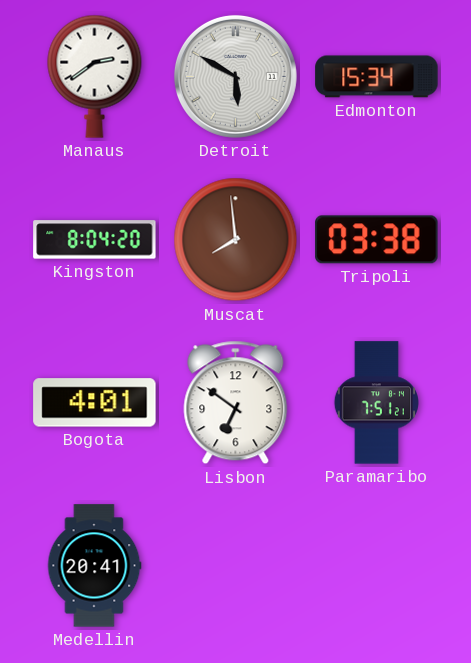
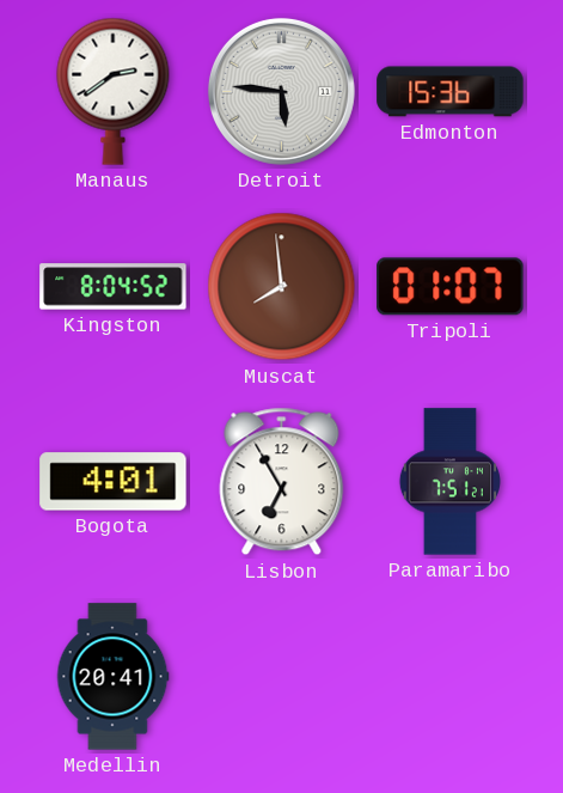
Detroit: 5:50 -> 5:46
Edmonton: 15:34 -> 15:36
Kingston: 8:04:20 -> 8:04:52
Tripoli: 03:38 -> 01:07
Lisbon: 6:51 -> 6:55
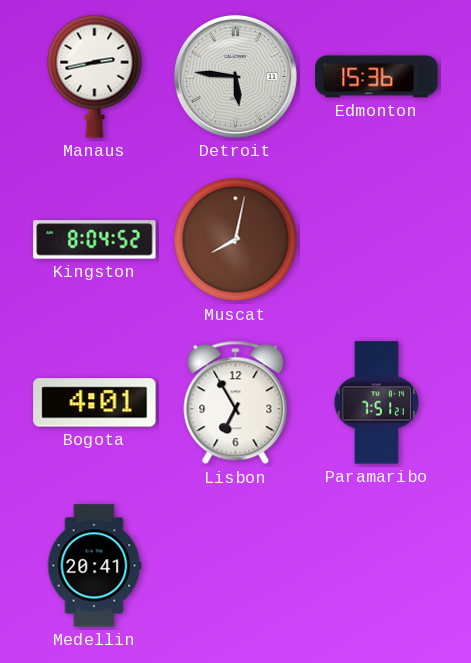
Manaus: 2:39 -> 2:43
Muscat: 7:59 -> 8:02
Tripoli: 01:07 -> none
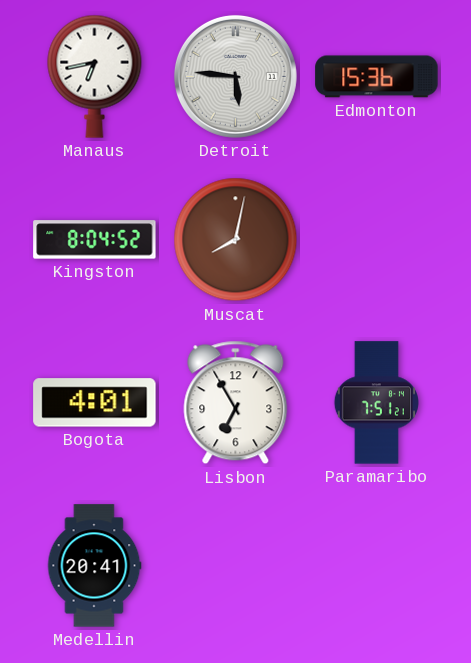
Manaus: 2:43 -> 6:43
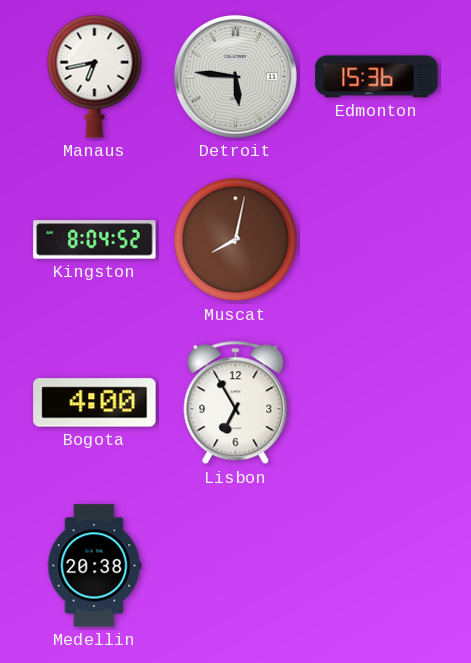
Bogota: 4:01 -> 4:00
Paramaribo: 7:51 -> none
Medellin: 20:41 -> 20:38
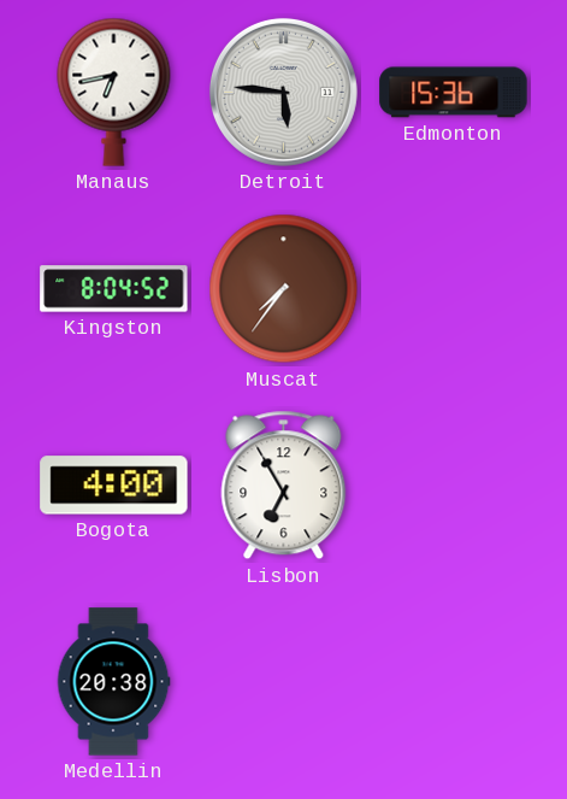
Muscat: 8:02 -> 7:36
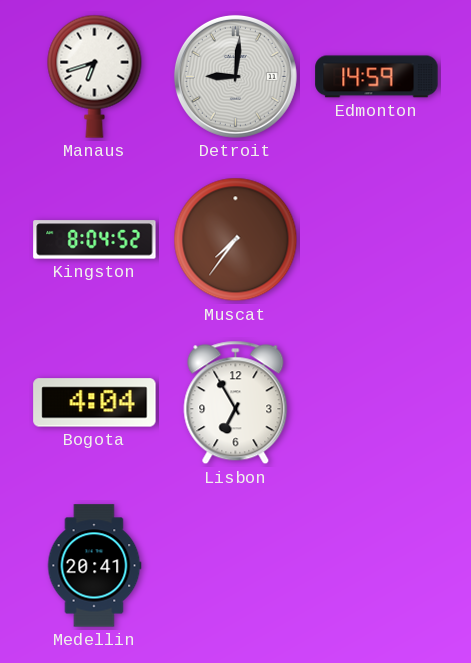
Manaus: 6:43 -> 6:42
Detroit: 5:46 -> 9:01
Edmonton: 15:36 -> 14:59
Bogota: 4:00 -> 4:04
Medellin: 20:38 -> 20:41
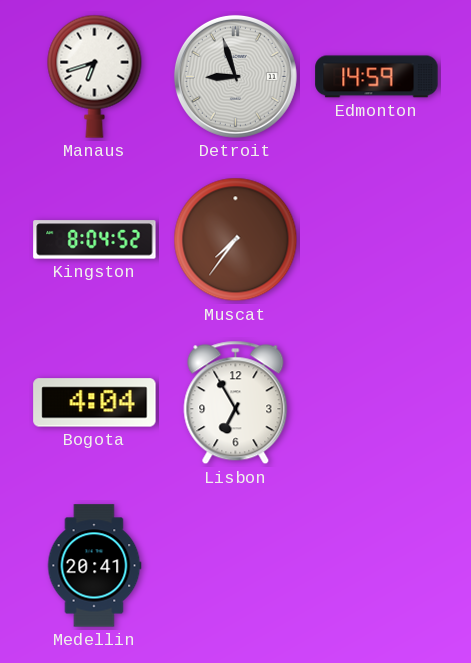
Detroit: 9:01 -> 8:57
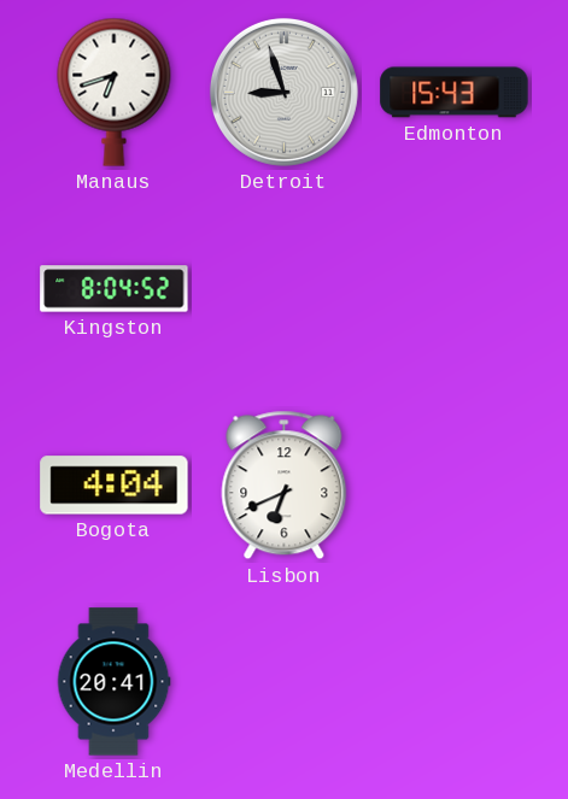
Edmonton: 14:59 -> 15:43
Muscat: 7:36 -> none
Lisbon: 6:55 -> 6:41
